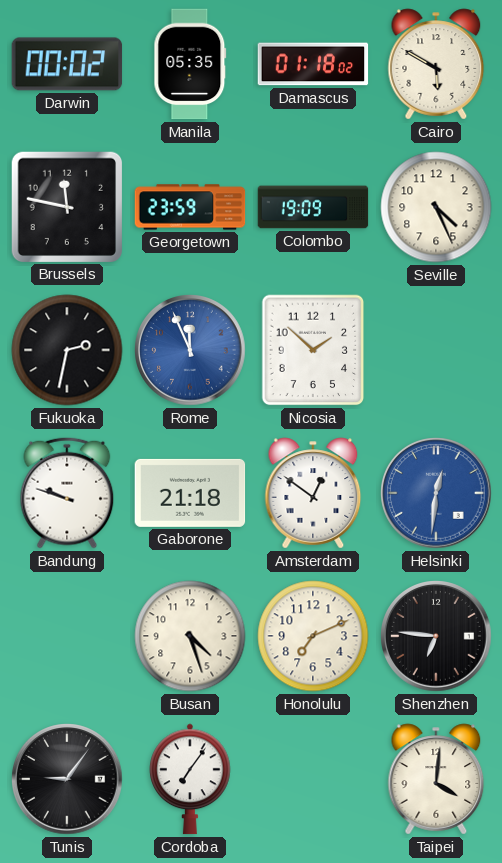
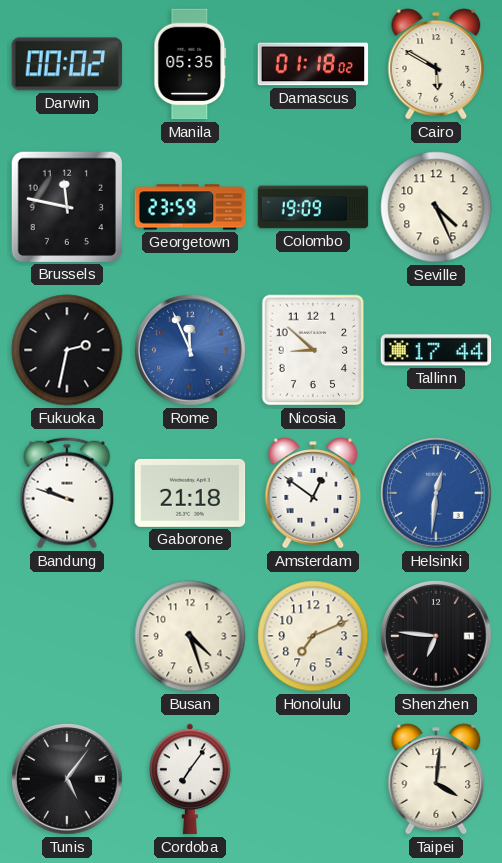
Nicosia: 1:52 -> 8:52
Tallinn: none -> 17:44
Tunis: 9:06 -> 5:06
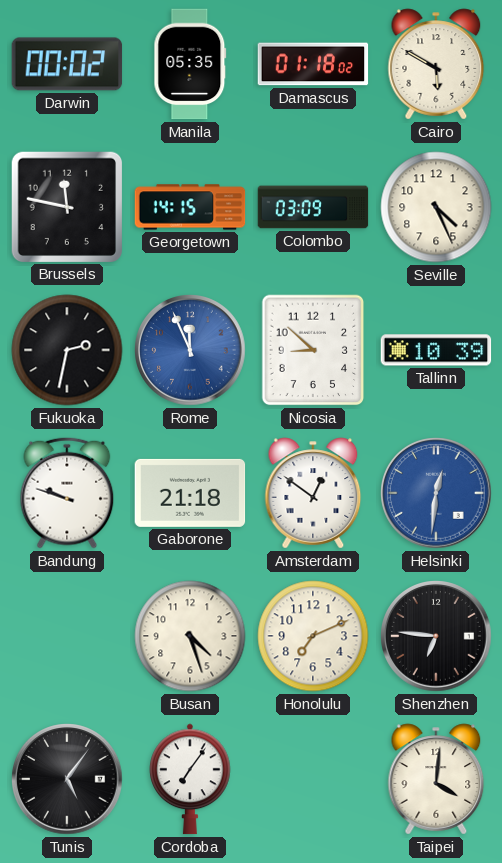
Georgetown: 23:59 -> 14:15
Colombo: 19:09 -> 03:09
Tallinn: 17:44 -> 10:39
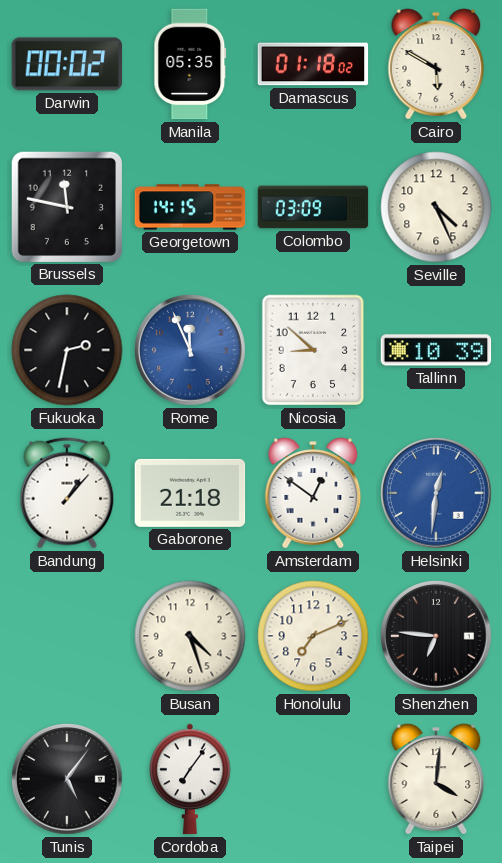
Bandung: 9:48 -> 1:07
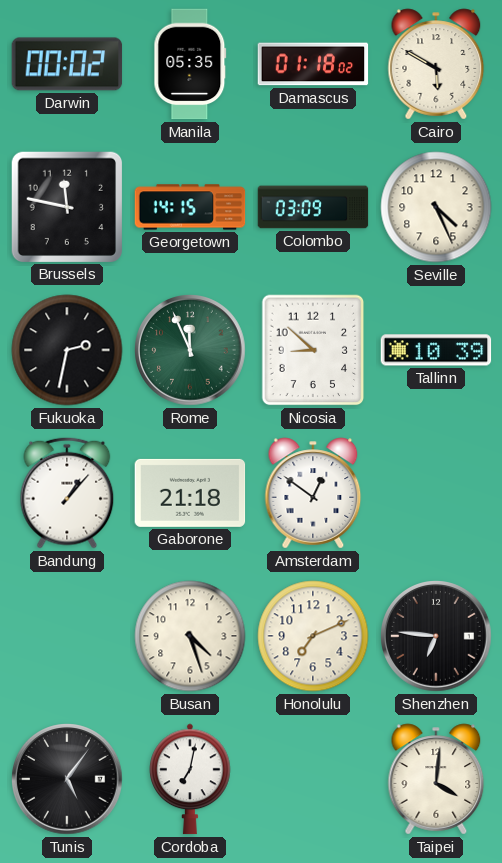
Rome dial: blue -> green
Helsinki: 12:31 -> none
Cordoba: 7:06 -> 7:02
